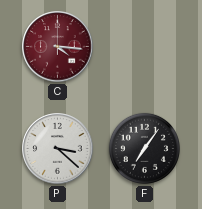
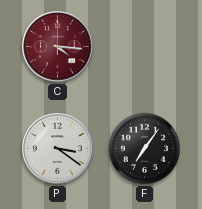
P: 3:22 -> 3:21
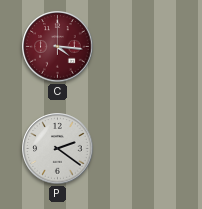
P: 3:21 -> 2:21
F: 7:06 -> none
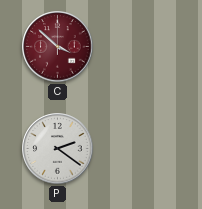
C: 4:16 -> 3:52
